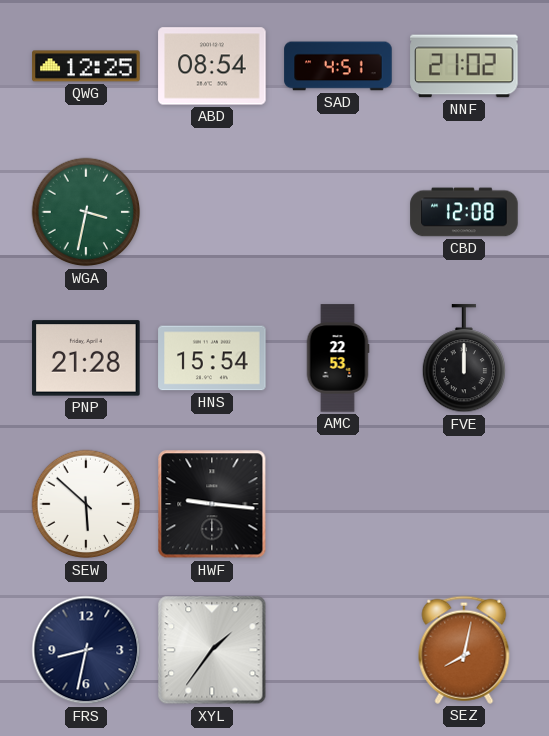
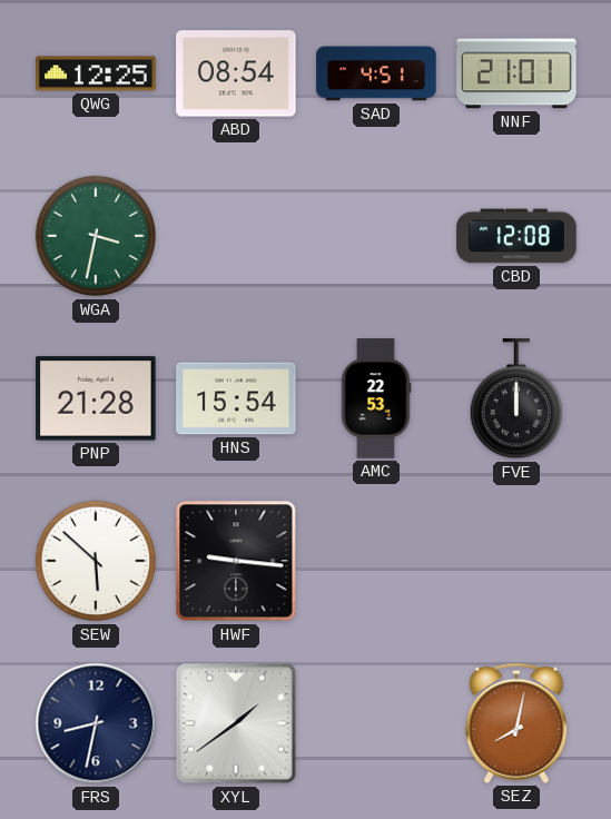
NNF: 21:02 -> 21:01
XYL: 1:36 -> 1:39
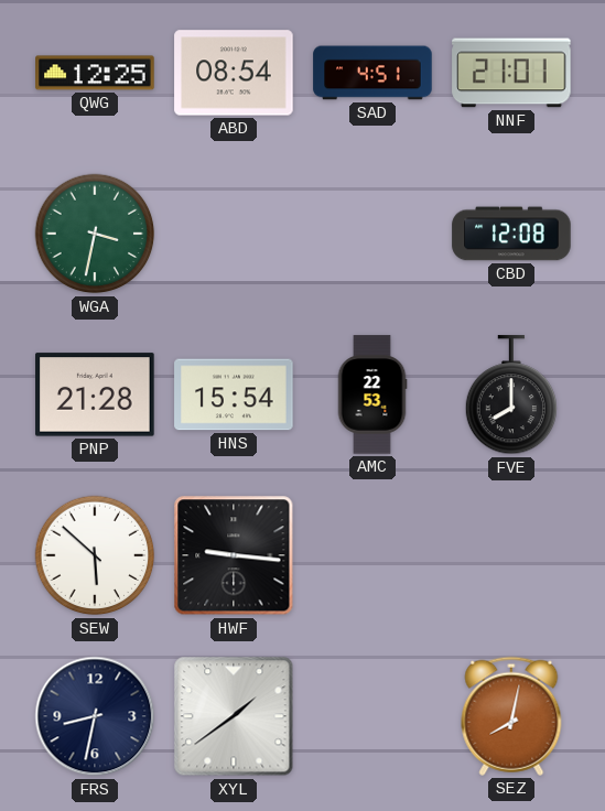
FVE: 12:00 -> 8:00
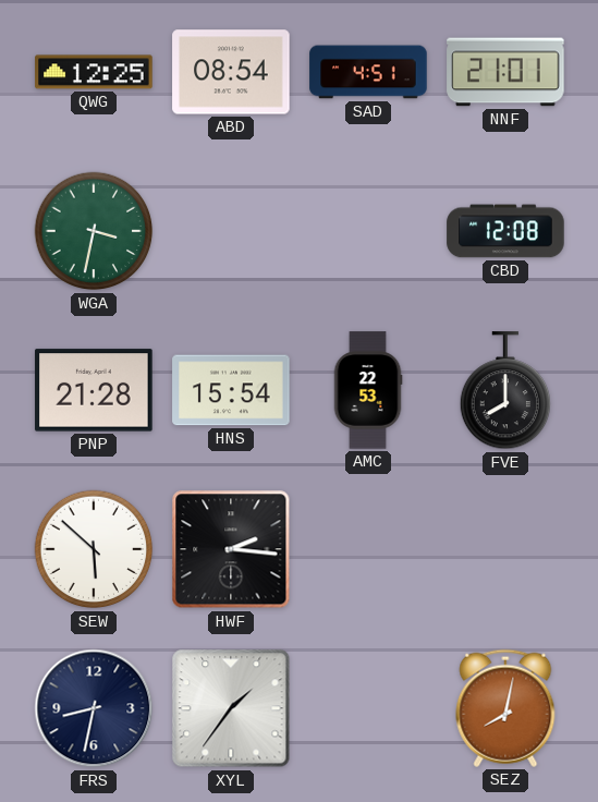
HWF: 9:16 -> 2:16
XYL: 1:39 -> 1:36
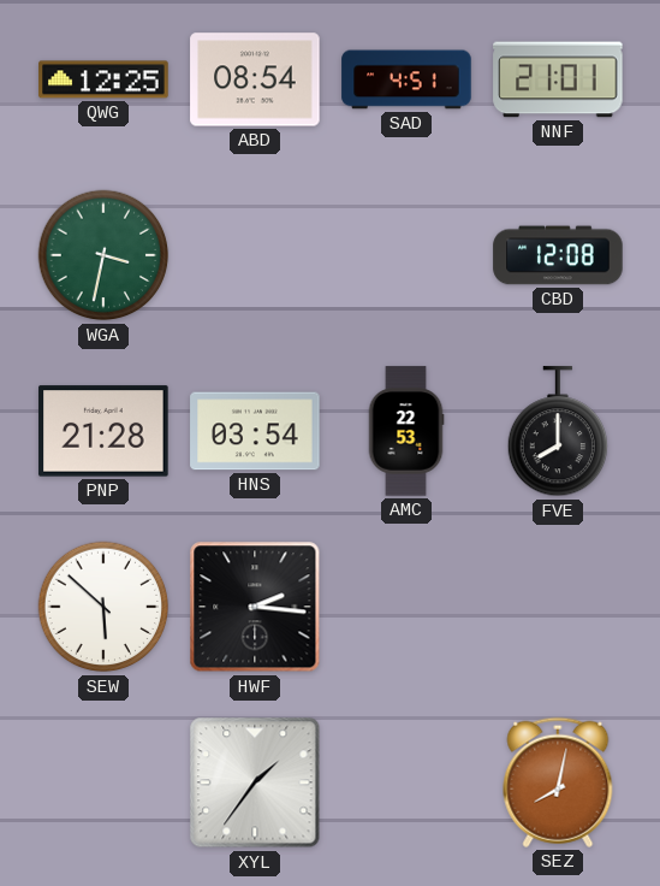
HNS: 15:54 -> 03:54
FRS: 8:32 -> none
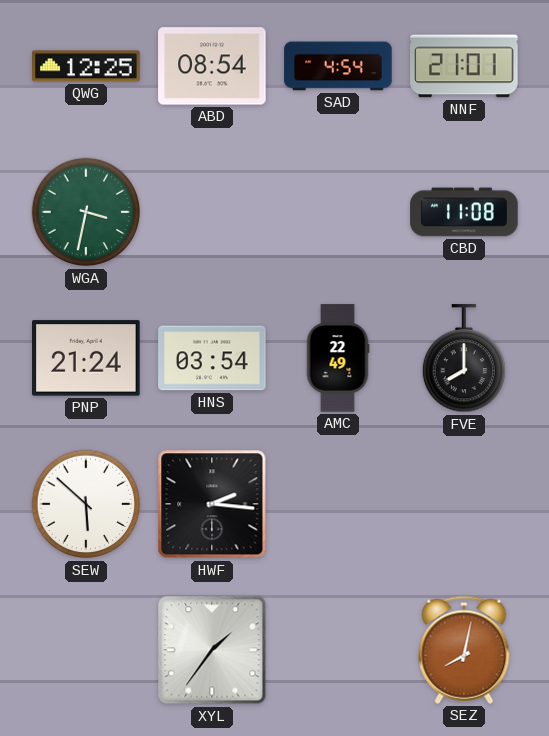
SAD: 4:51 -> 4:54
CBD: 12:08 -> 11:08
PNP: 21:28 -> 21:24
AMC: 22:53 -> 22:49
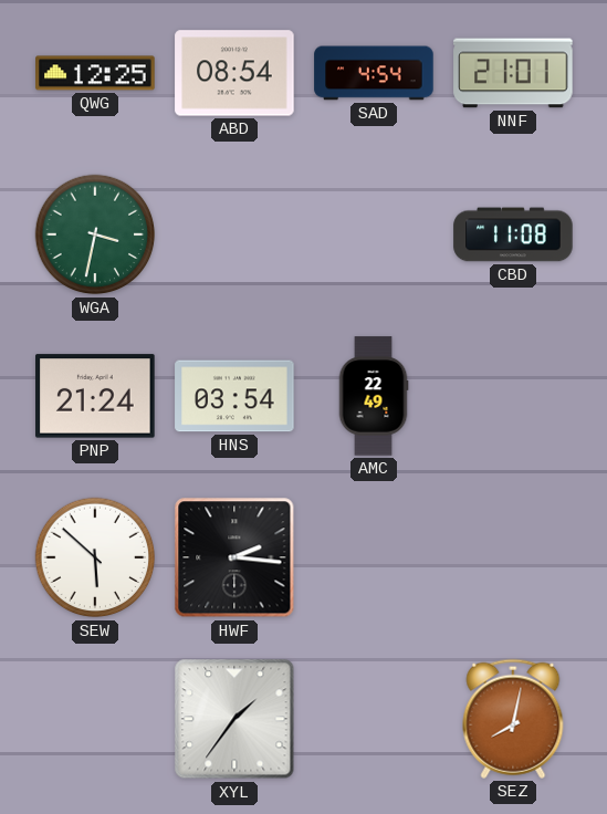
FVE: 8:00 -> none
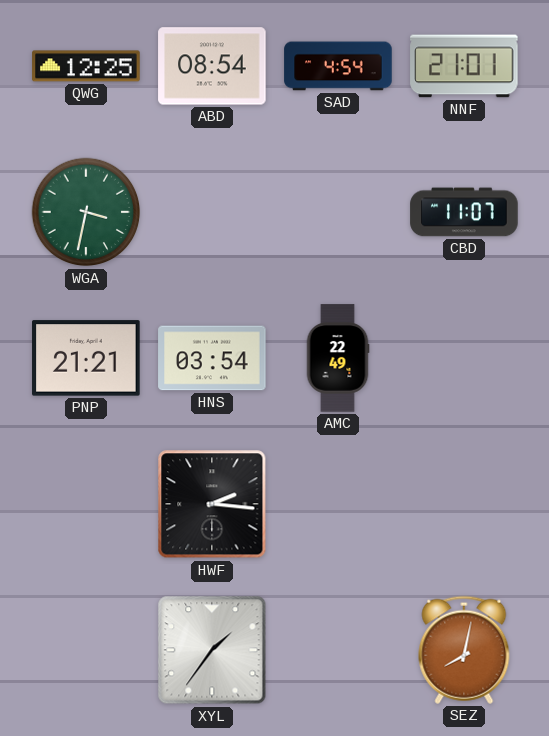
CBD: 11:08 -> 11:07
PNP: 21:24 -> 21:21
SEW: 5:52 -> none
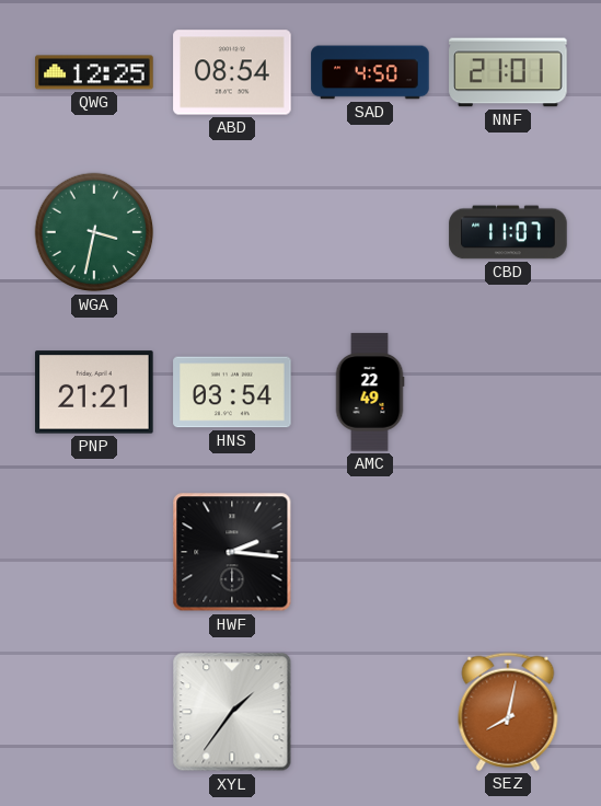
SAD: 4:54 -> 4:50
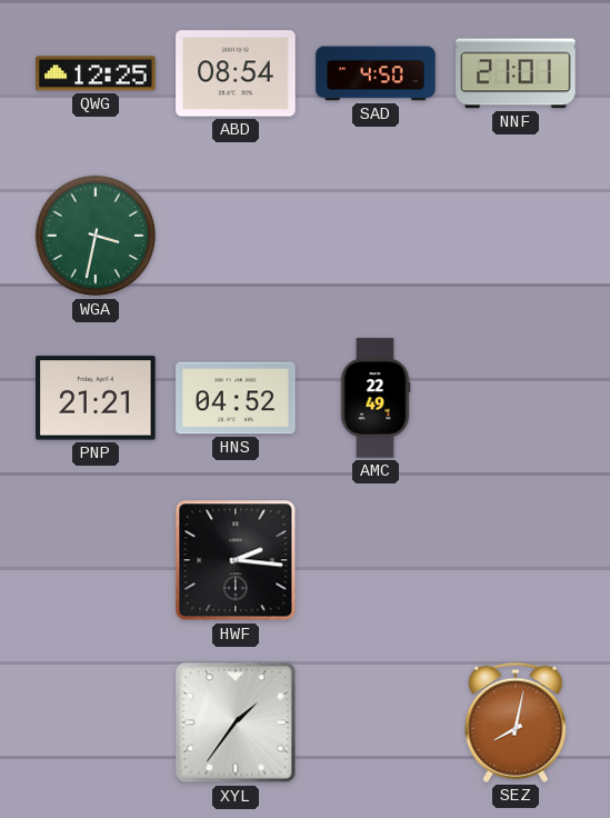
CBD: 11:07 -> none
HNS: 03:54 -> 04:52
